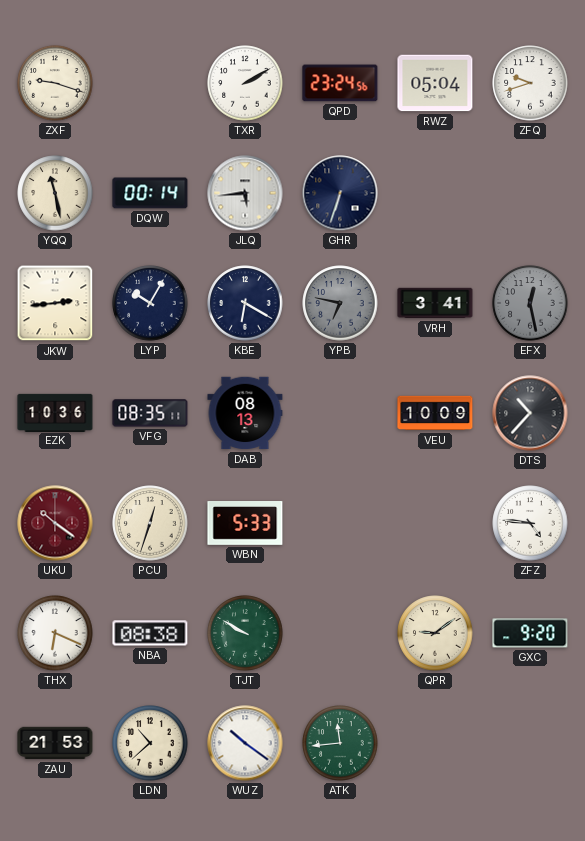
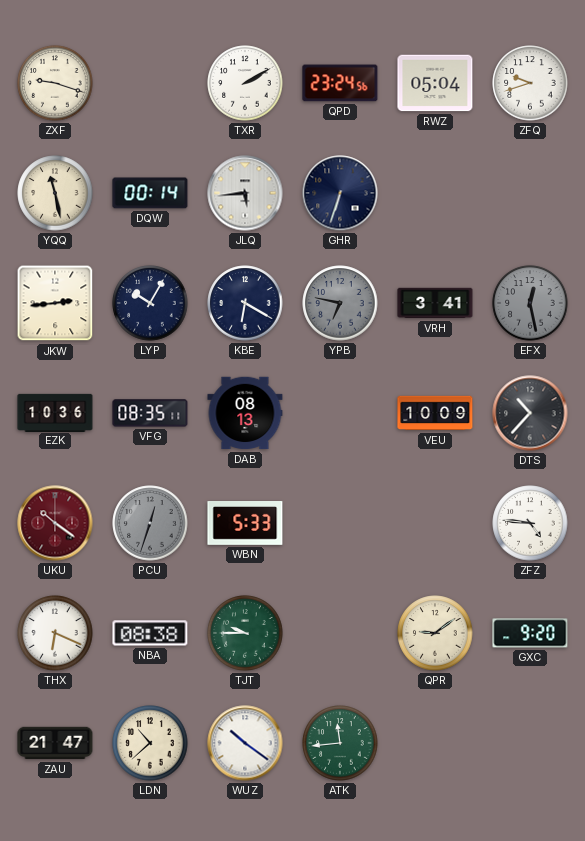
PCU dial: cream -> grey
TJT: 9:50 -> 9:45
ZAU: 21:53 -> 21:47
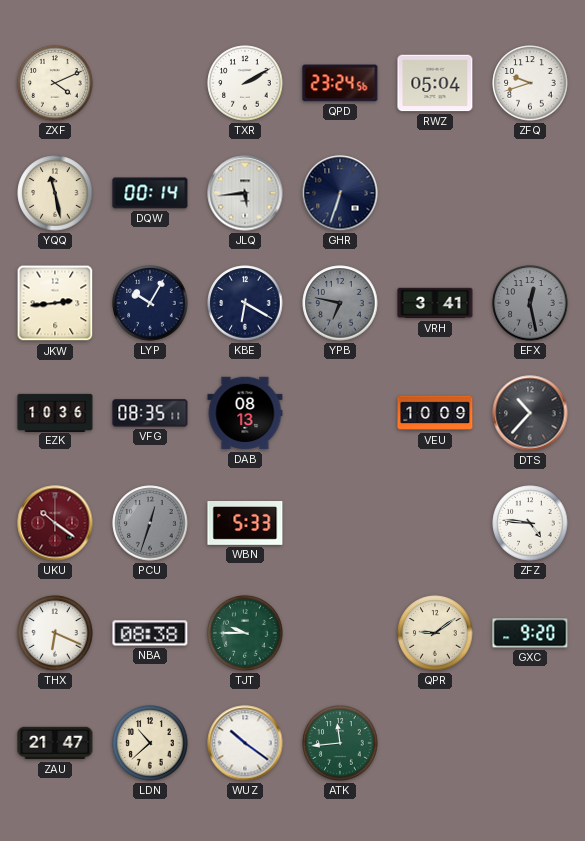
ZXF: 9:18 -> 4:11
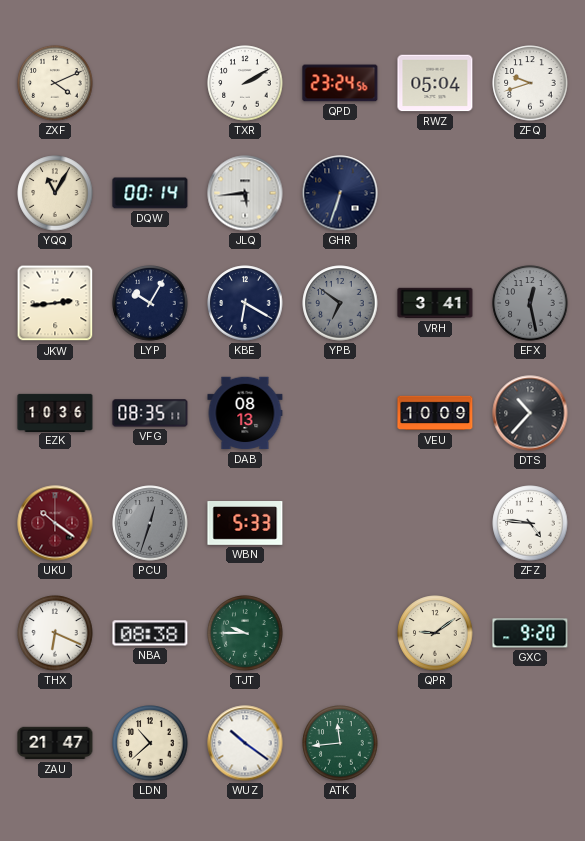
YQQ: 11:28 -> 11:05
YPB: 6:47 -> 6:51
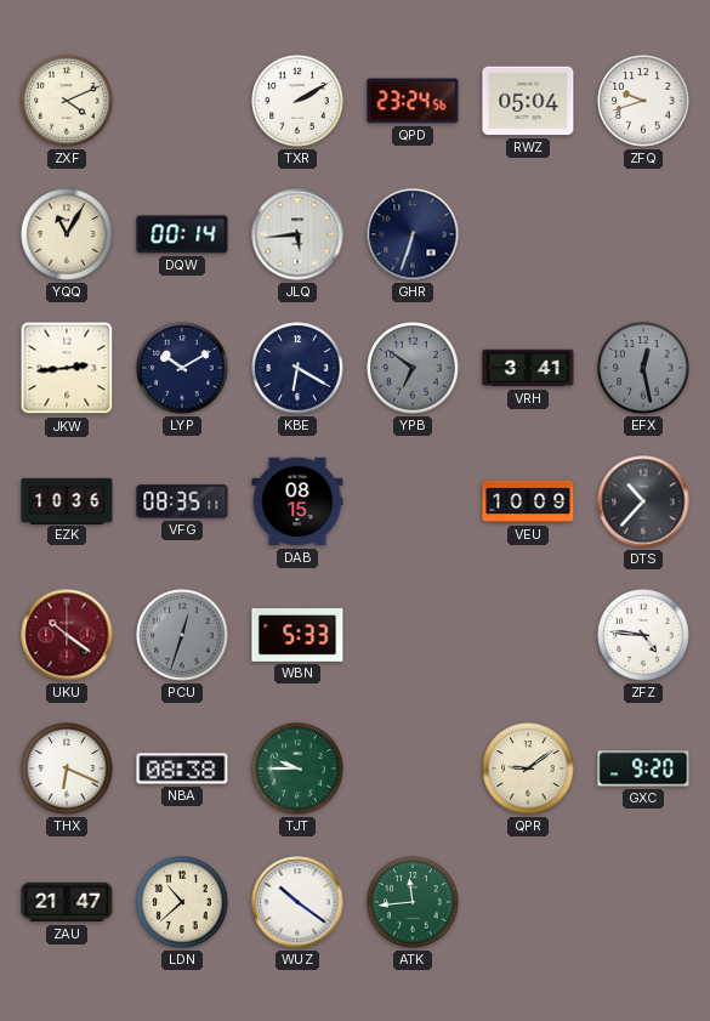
LYP: 10:05 -> 10:10
DAB: 08:13 -> 08:15
